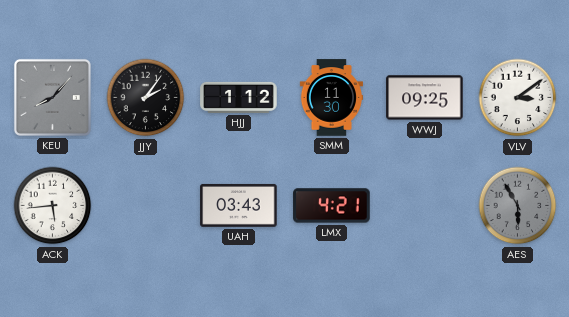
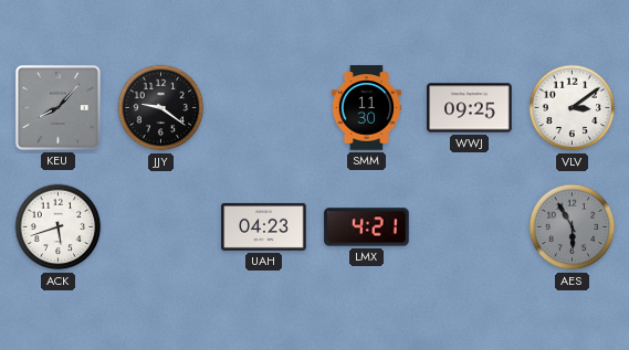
JJY: 2:06 -> 9:21
HJJ: 1:12 -> none
ACK: 5:44 -> 5:42
UAH: 03:43 -> 04:23
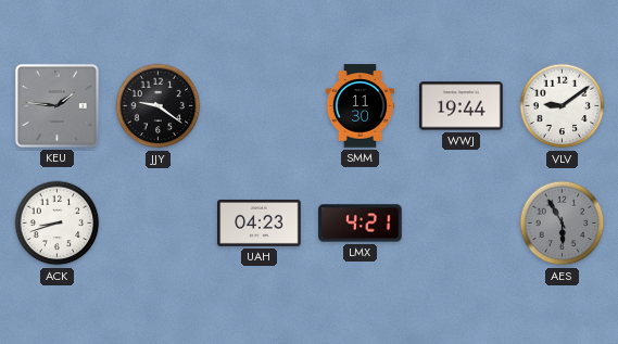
KEU: 8:07 -> 1:46
WWJ: 09:25 -> 19:44
VLV: 3:09 -> 9:09
ACK: 5:42 -> 8:42
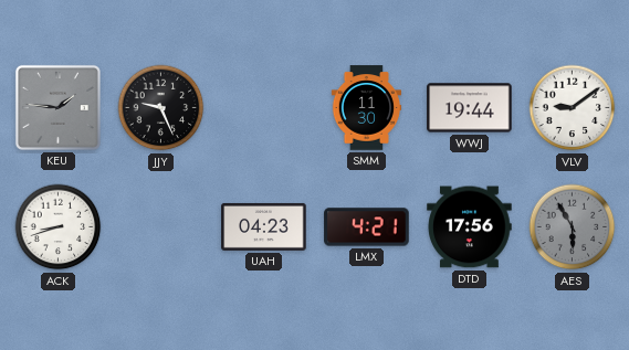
JJY: 9:21 -> 9:26
DTD: none -> 17:56
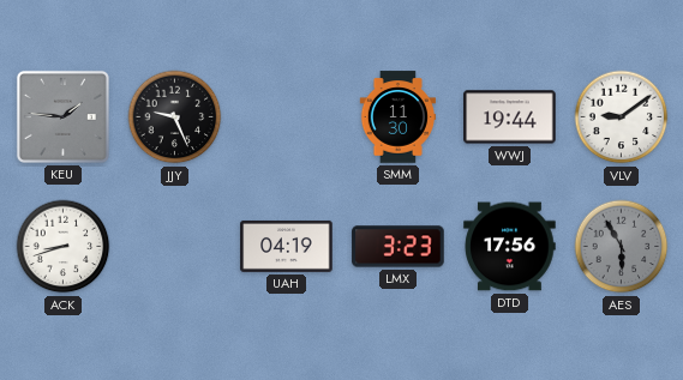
UAH: 04:23 -> 04:19
LMX: 4:21 -> 3:23
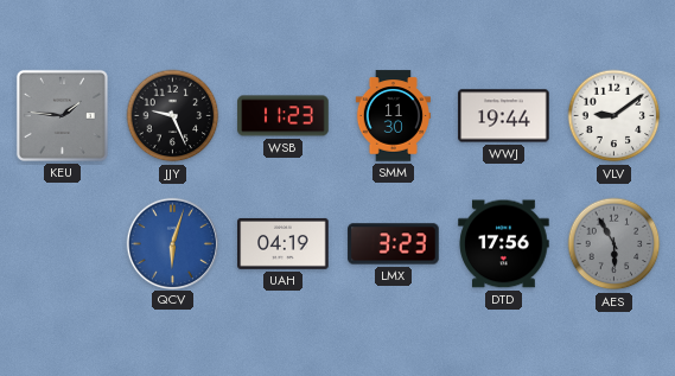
WSB: none -> 11:23
ACK: 8:42 -> none
QCV: none -> 6:03
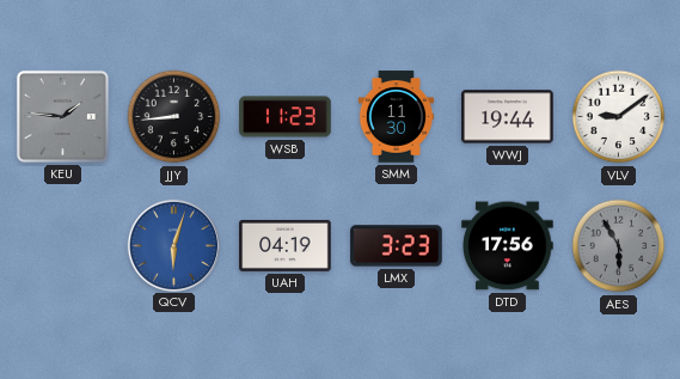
JJY: 9:26 -> 8:44
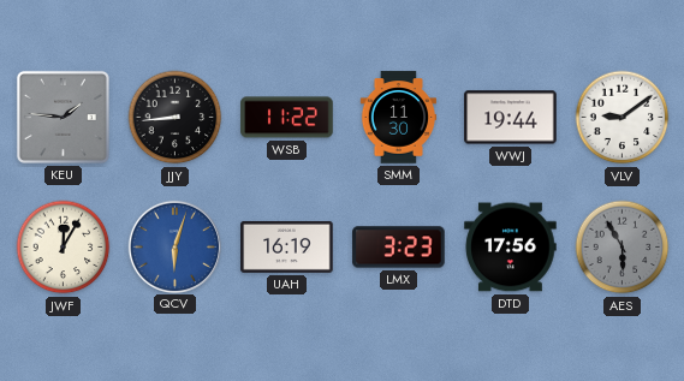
WSB: 11:23 -> 11:22
JWF: none -> 12:05
UAH: 04:19 -> 16:19
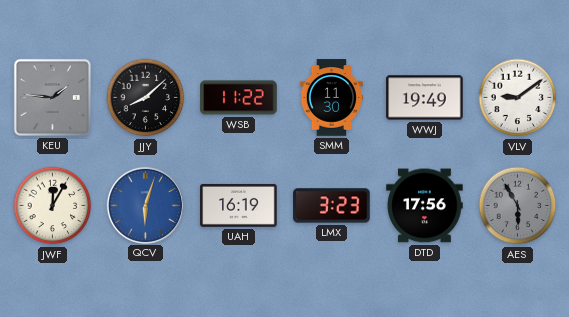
JJY: 8:44 -> 8:08
WWJ: 19:44 -> 19:49
